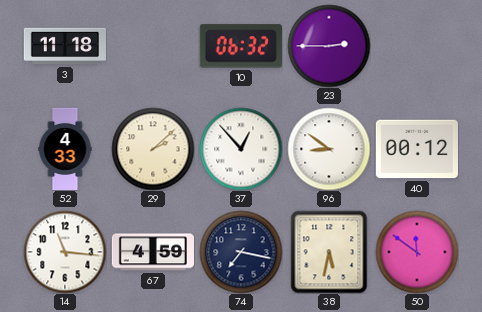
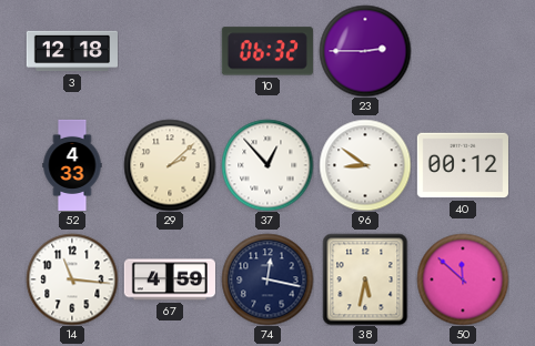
3: 11:18 -> 12:18
74: 7:17 -> 12:17
50: 11:51 -> 11:52
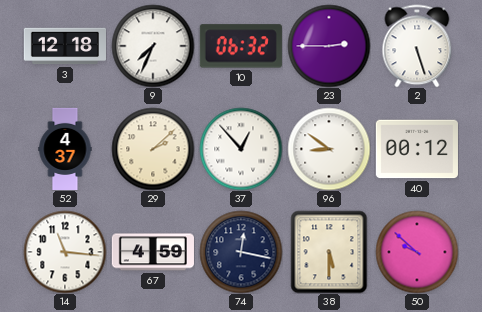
9: none -> 7:34
2: none -> 5:27
52: 4:33 -> 4:37
38: 5:32 -> 5:30
50: 11:52 -> 9:52
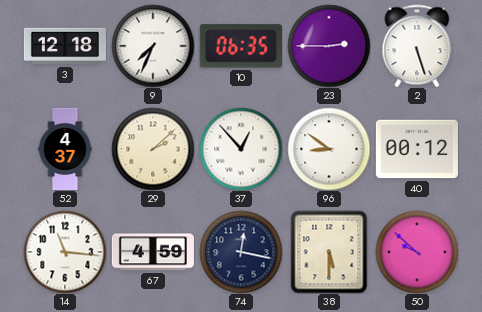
10: 06:32 -> 06:35
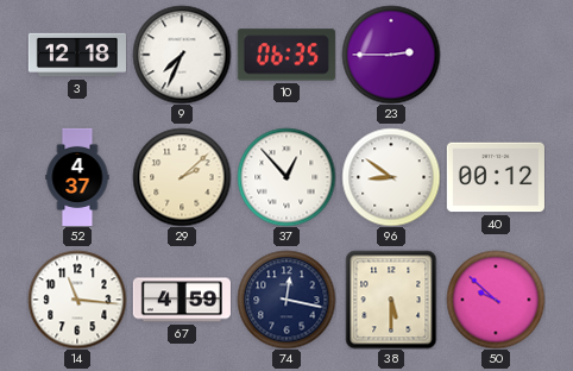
2: 5:27 -> none
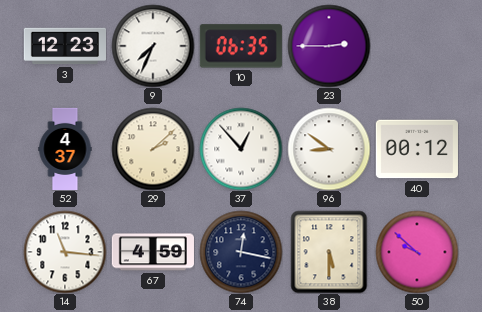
3: 12:18 -> 12:23
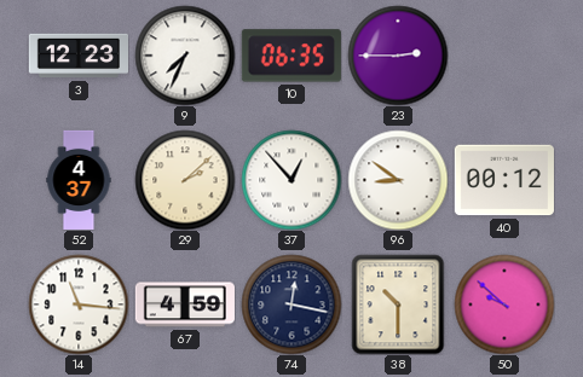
38: 5:30 -> 10:30
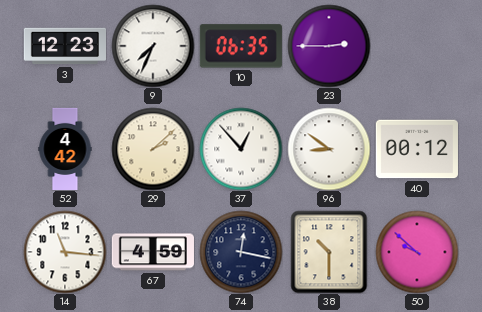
52: 4:37 -> 4:42
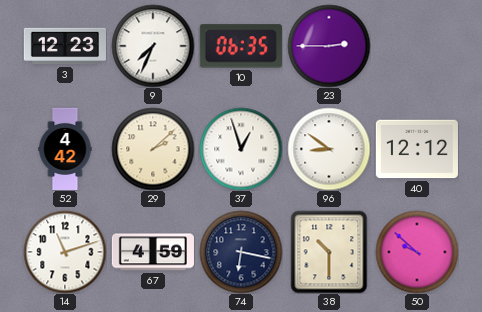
37: 12:53 -> 12:57
40: 00:12 -> 12:12
14: 11:16 -> 11:12
74: 12:17 -> 6:17
